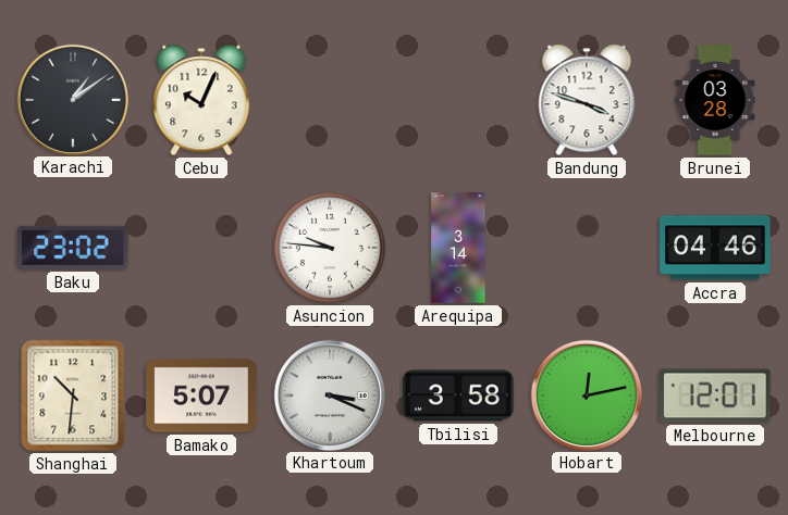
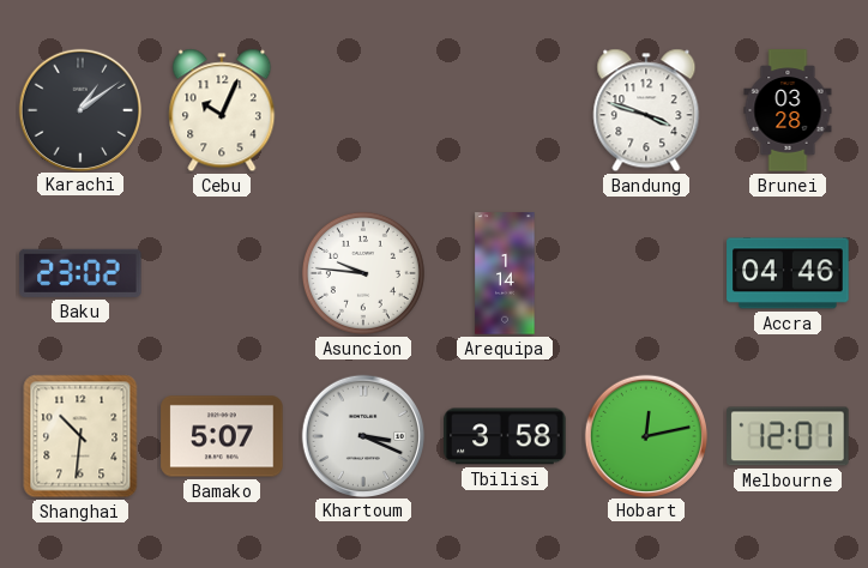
Arequipa: 3:14 -> 1:14
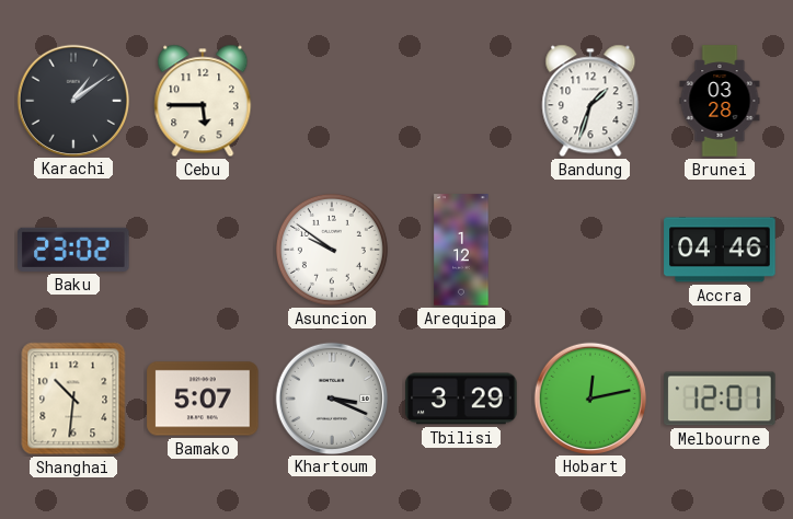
Cebu: 10:04 -> 5:45
Bandung: 3:48 -> 1:33
Asuncion: 9:46 -> 9:51
Arequipa: 1:14 -> 1:12
Tbilisi: 3:58 -> 3:29
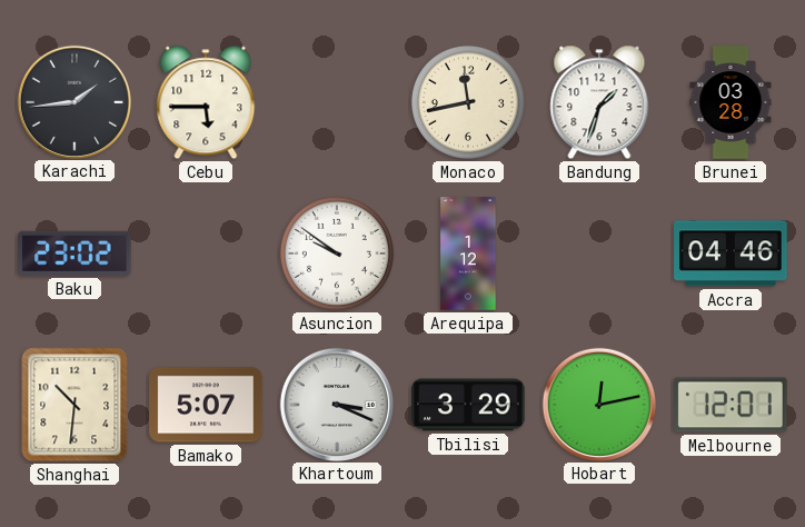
Karachi: 1:09 -> 1:44
Monaco: none -> 11:43
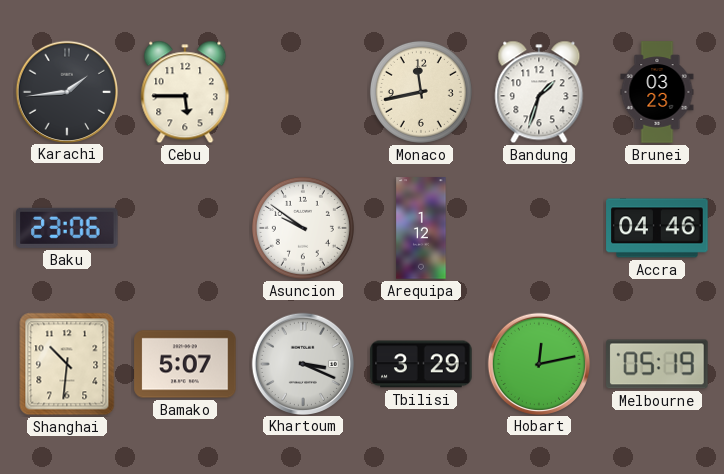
Brunei: 03:28 -> 03:23
Baku: 23:02 -> 23:06
Melbourne: 12:01 -> 05:19
